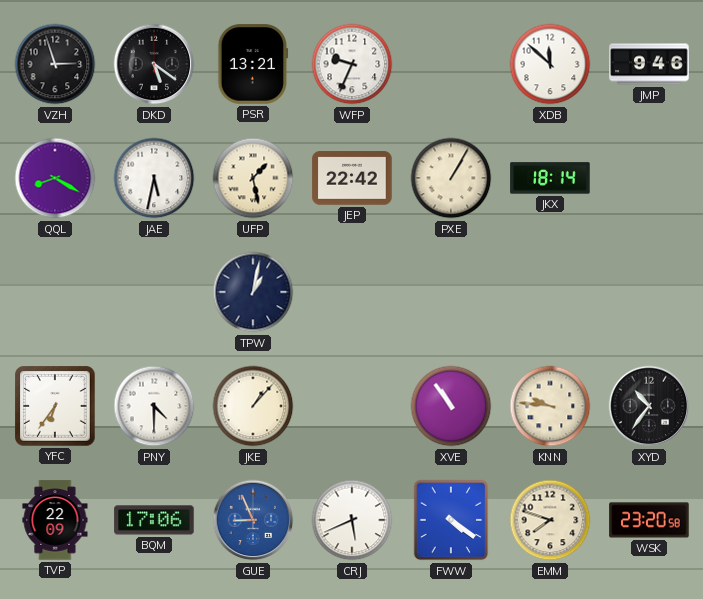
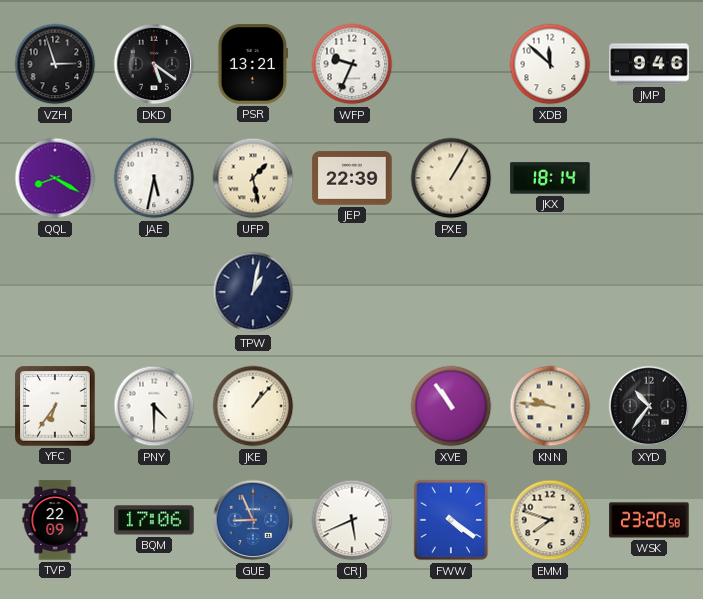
JEP: 22:42 -> 22:39
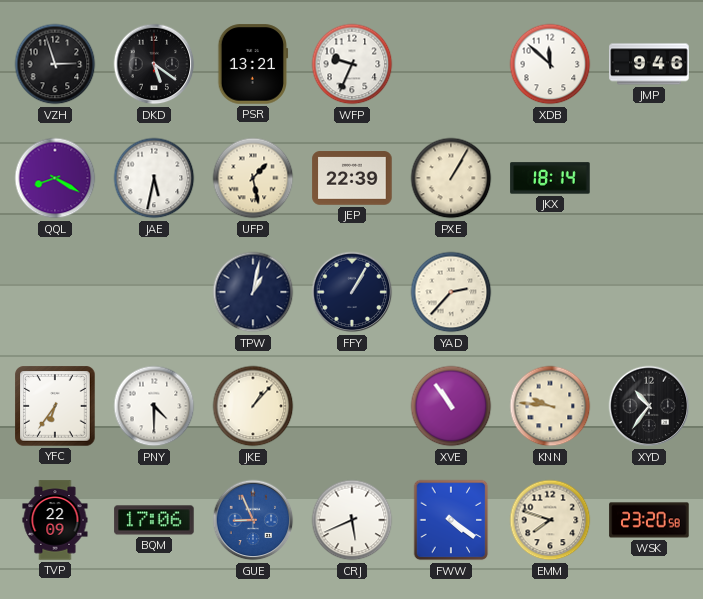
FFY: none -> 1:05
YAD: none -> 2:37
